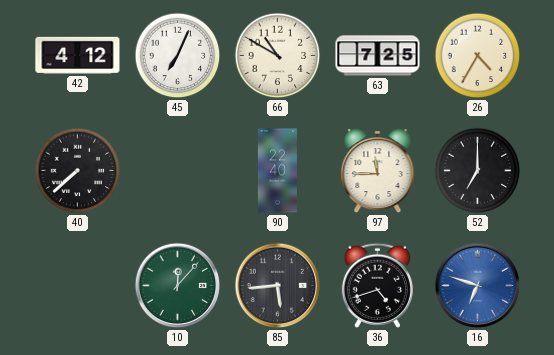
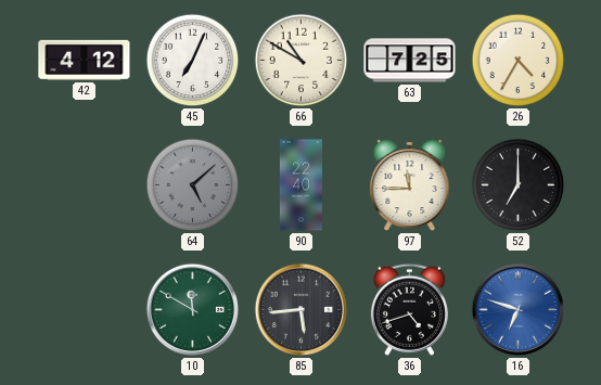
40: 7:38 -> none
64: none -> 5:08
10: 12:07 -> 11:50
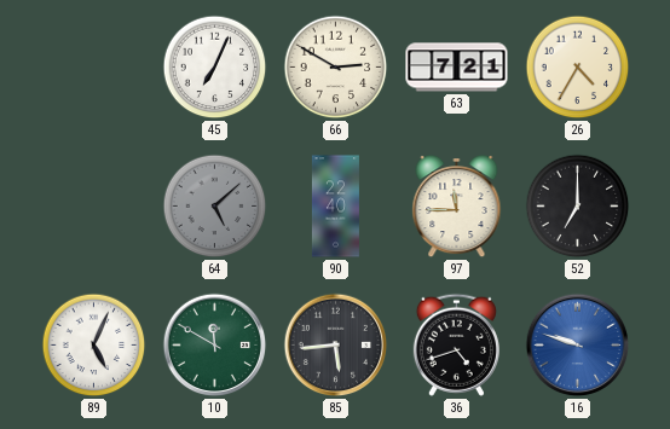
42: 4:12 -> none
66: 10:50 -> 2:50
63: 7:25 -> 7:21
89: none -> 5:04
16: 6:48 -> 9:48
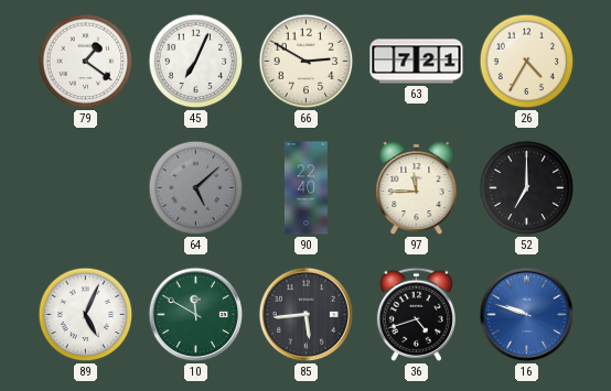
79: none -> 1:21
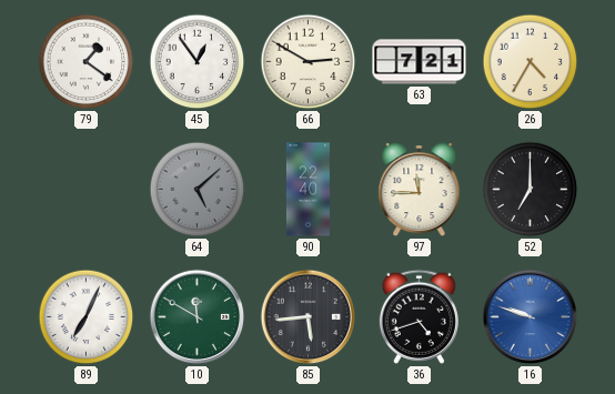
45: 7:04 -> 12:54
89: 5:04 -> 7:04
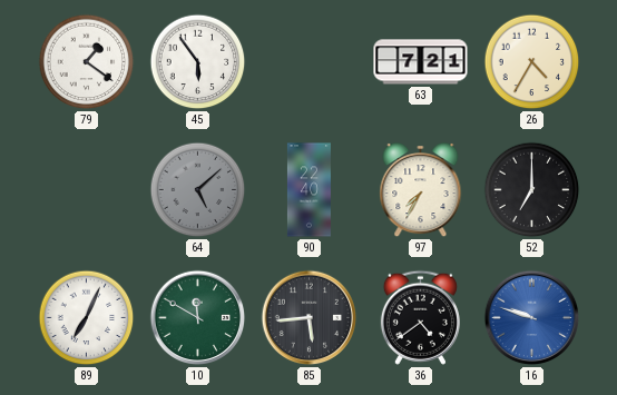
45: 12:54 -> 5:54
66: 2:50 -> none
97: 11:45 -> 7:35
36: 4:42 -> 4:39
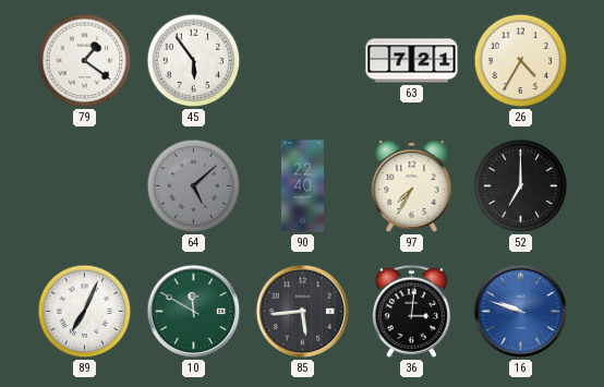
36: 4:39 -> 3:01
